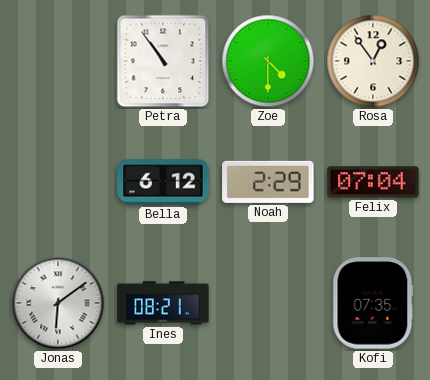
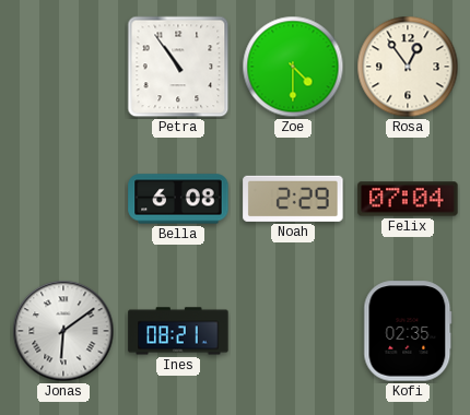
Bella: 6:12 -> 6:08
Kofi: 07:35 -> 02:35
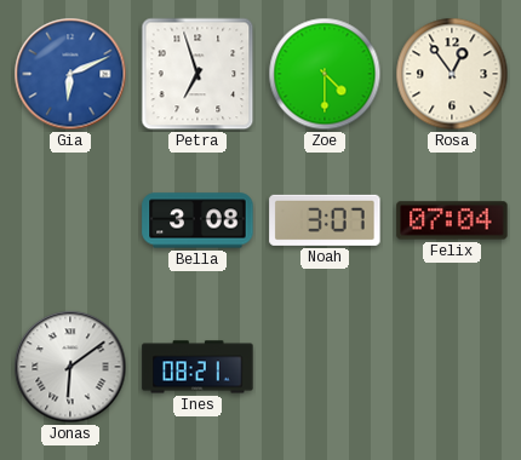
Gia: none -> 6:11
Petra: 10:54 -> 6:57
Bella: 6:08 -> 3:08
Noah: 2:29 -> 3:07
Kofi: 02:35 -> none
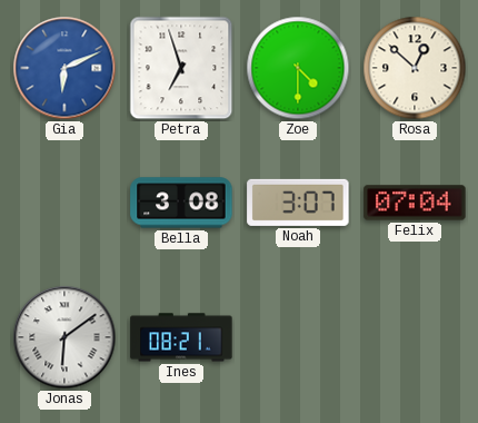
Rosa: 12:54 -> 12:52
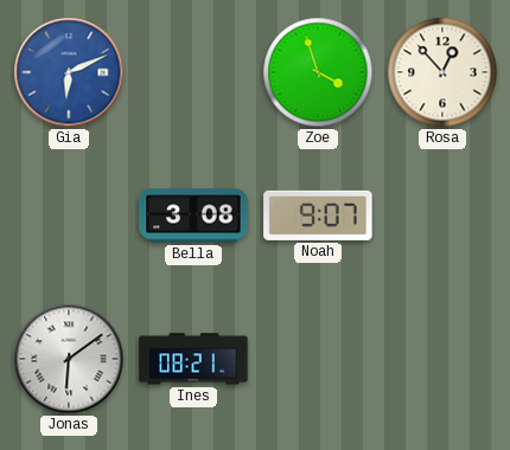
Petra: 6:57 -> none
Zoe: 4:30 -> 3:57
Rosa: 12:52 -> 12:53
Noah: 3:07 -> 9:07
Felix: 07:04 -> none
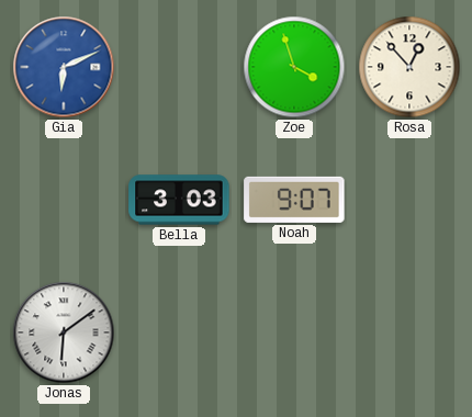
Bella: 3:08 -> 3:03
Ines: 08:21 -> none
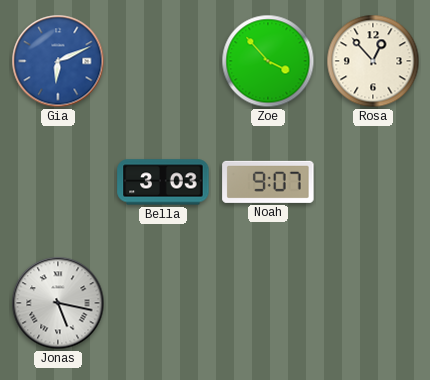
Zoe: 3:57 -> 3:53
Jonas: 6:09 -> 5:17
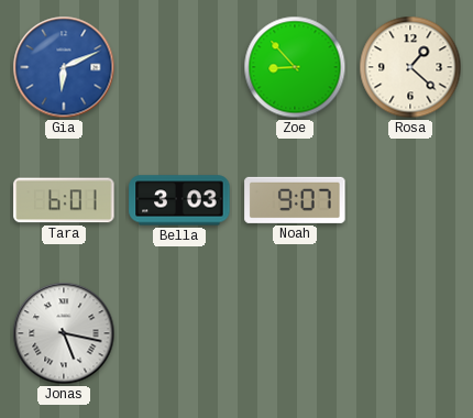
Zoe: 3:53 -> 8:53
Rosa: 12:53 -> 1:22
Tara: none -> 6:01
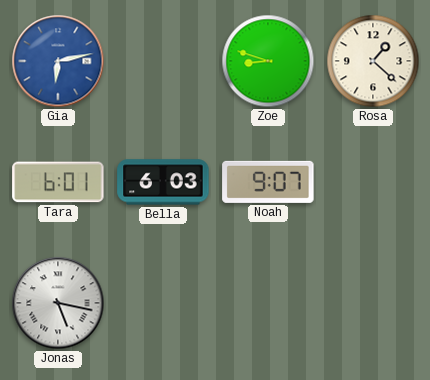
Gia: 6:11 -> 6:13
Zoe: 8:53 -> 8:48
Bella: 3:03 -> 6:03
